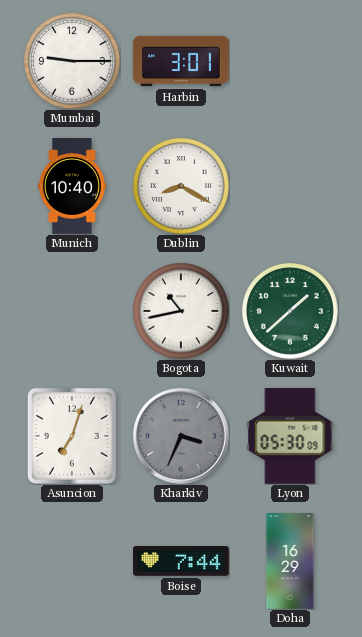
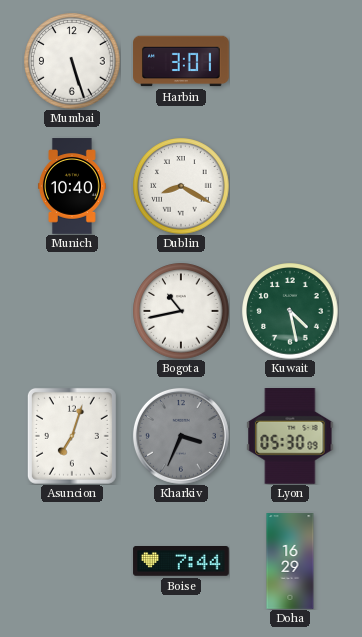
Mumbai: 9:15 -> 5:27
Kuwait: 1:38 -> 4:28
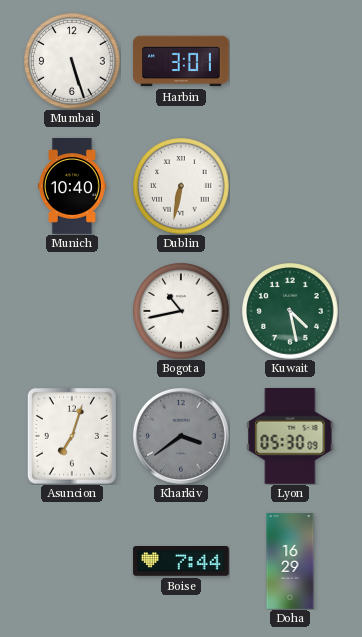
Dublin: 8:20 -> 6:32
Kharkiv: 3:34 -> 3:39
